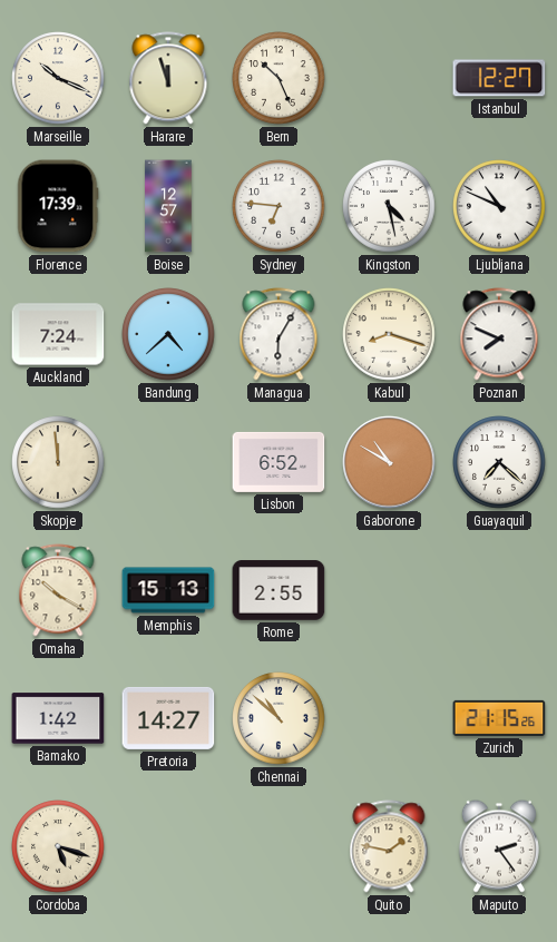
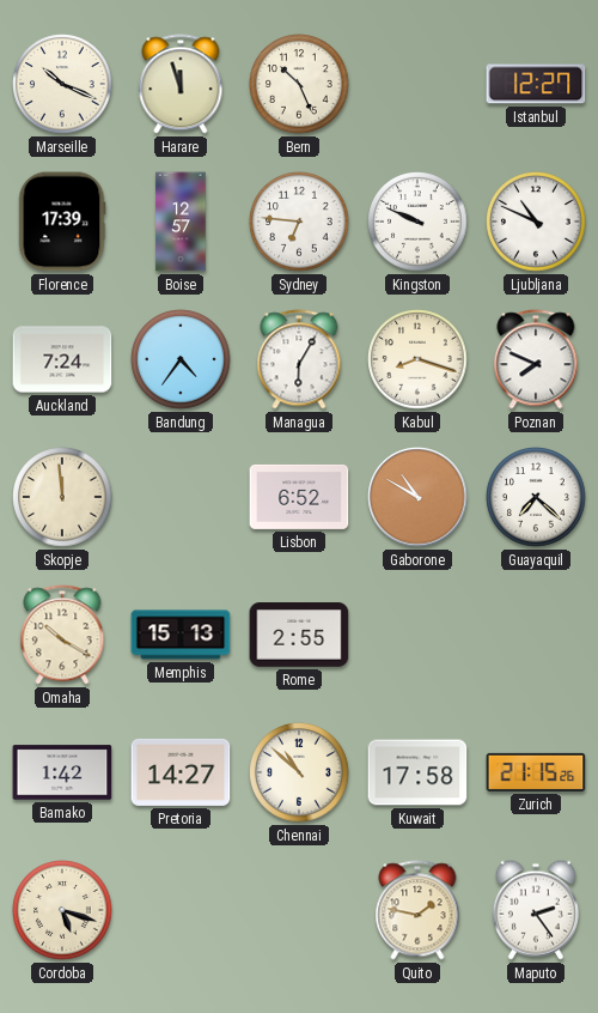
Kingston: 4:28 -> 9:49
Bandung: 4:38 -> 4:36
Kuwait: none -> 17:58
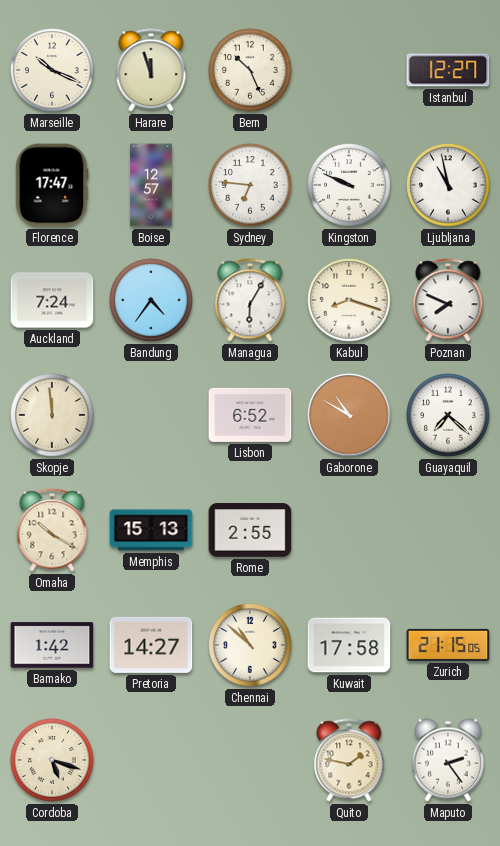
Florence: 17:39 -> 17:47
Ljubljana: 10:49 -> 10:58
Zurich: 21:15:26 -> 21:15:05
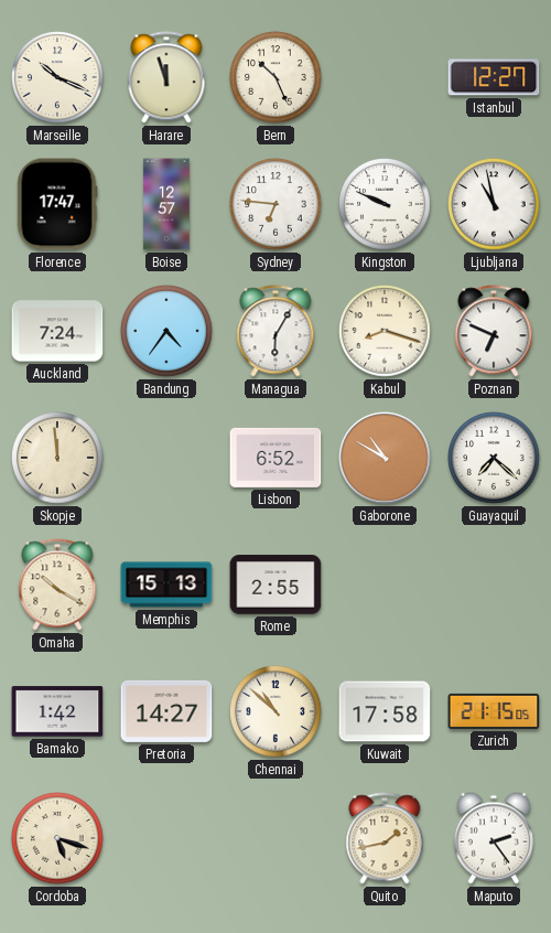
Poznan: 7:49 -> 6:49
Quito: 1:47 -> 1:43
